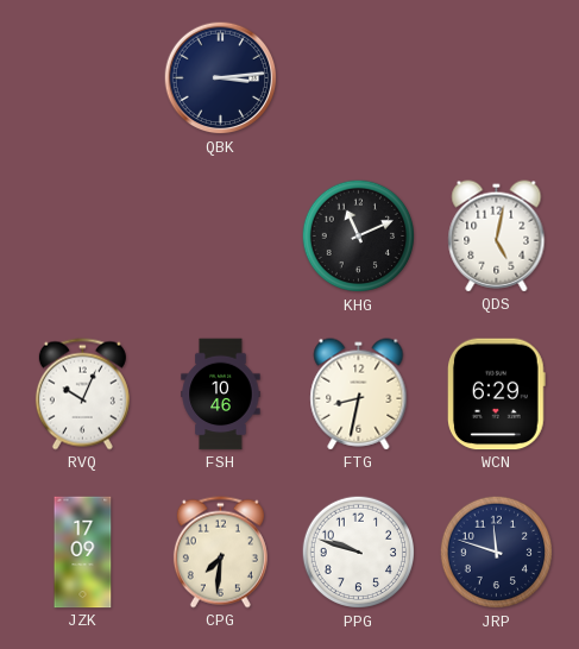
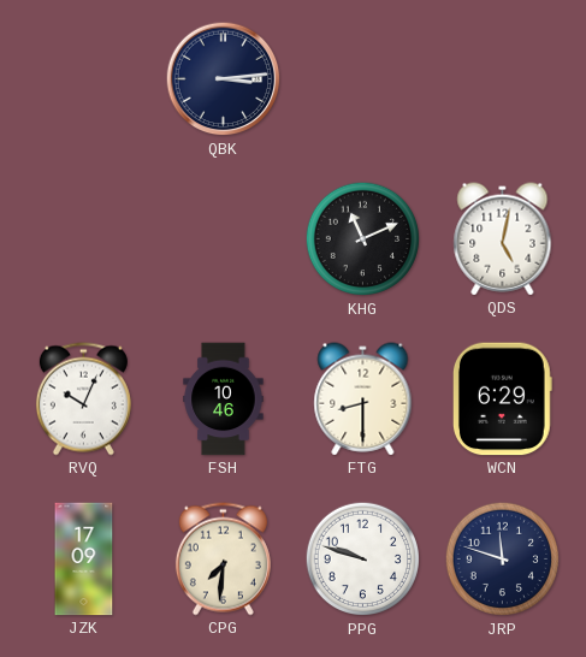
FTG: 8:32 -> 8:30
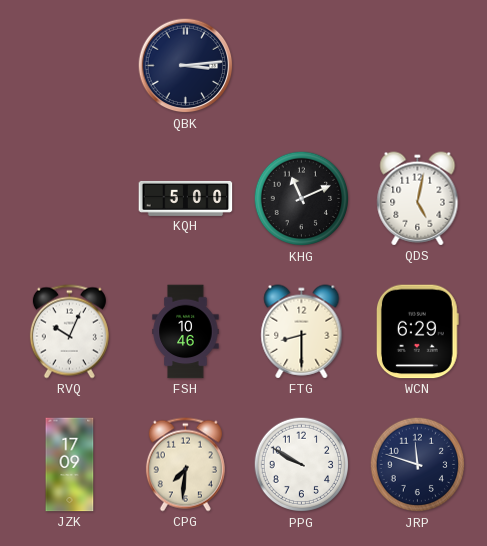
KQH: none -> 5:00
PPG: 9:48 -> 9:50
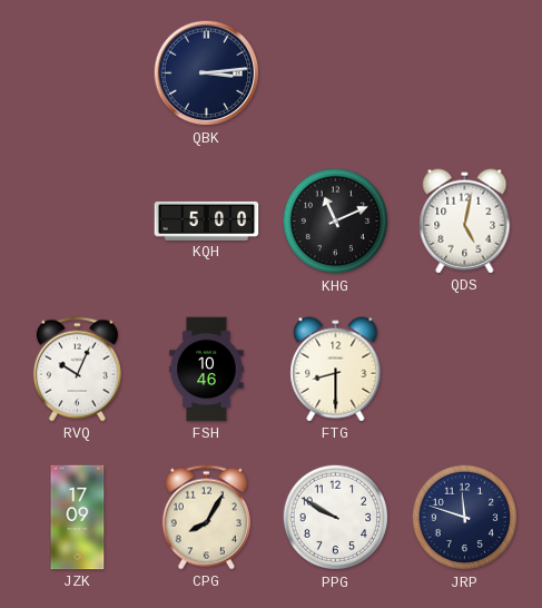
WCN: 6:29 -> none
CPG: 7:31 -> 8:05
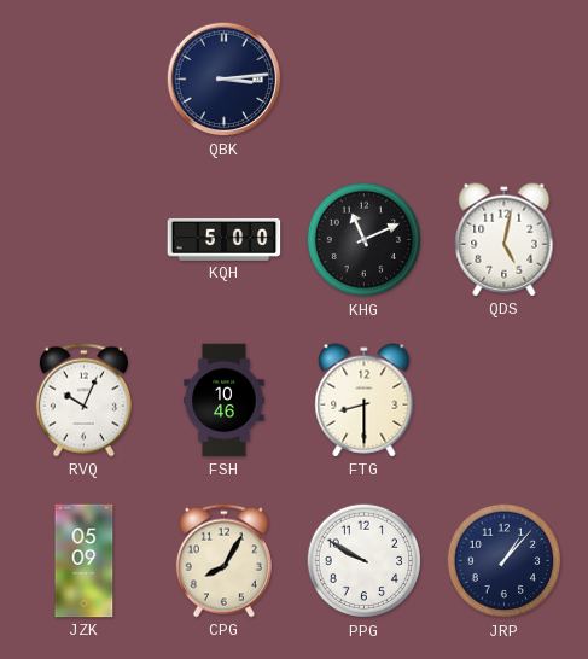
JZK: 17:09 -> 05:09
JRP: 11:48 -> 1:07
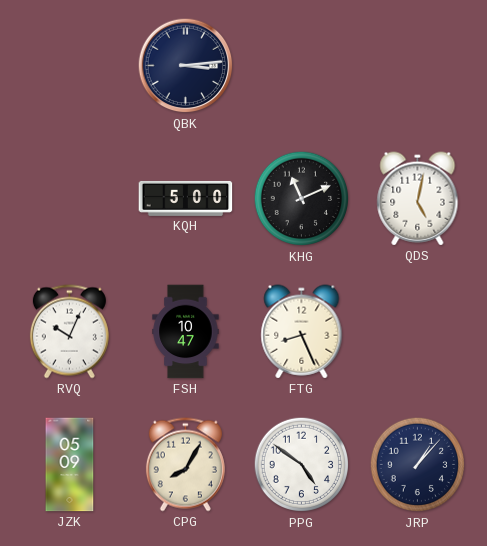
FSH: 10:46 -> 10:47
FTG: 8:30 -> 8:26
PPG: 9:50 -> 4:51
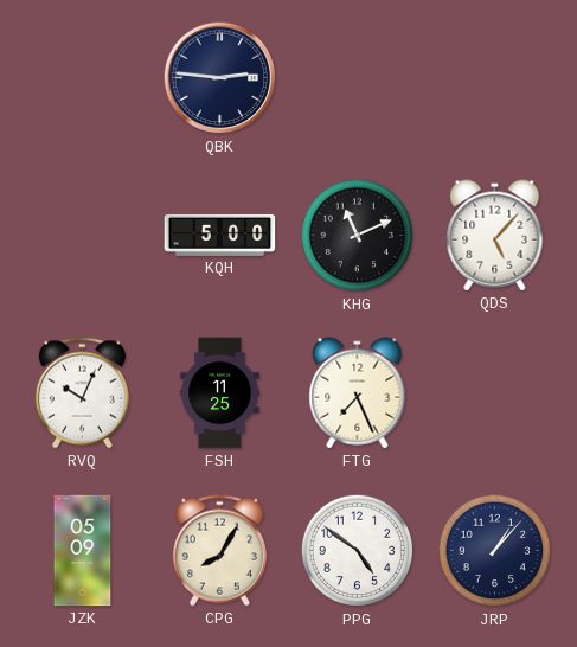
QBK: 3:14 -> 2:46
QDS: 5:02 -> 5:07
FSH: 10:47 -> 11:25
FTG: 8:26 -> 7:26
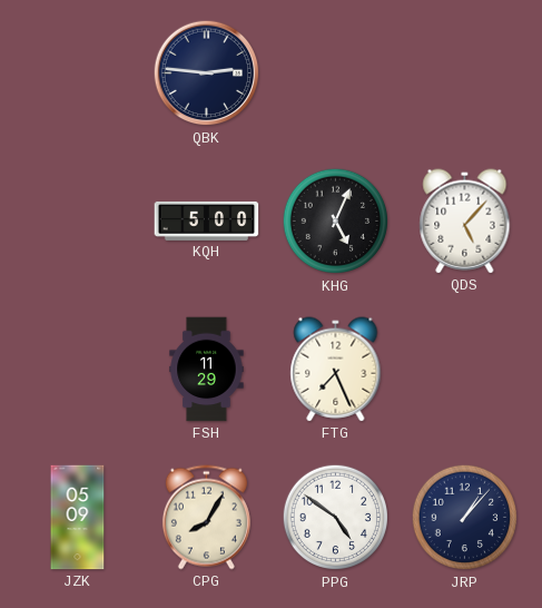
KHG: 11:11 -> 5:04
RVQ: 10:04 -> none
FSH: 11:25 -> 11:29
